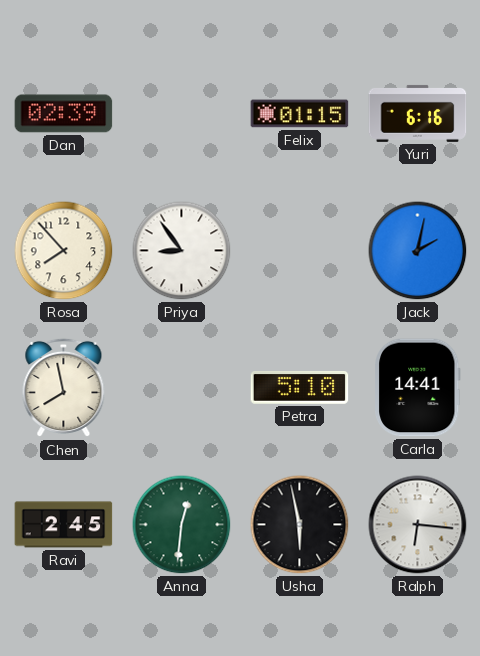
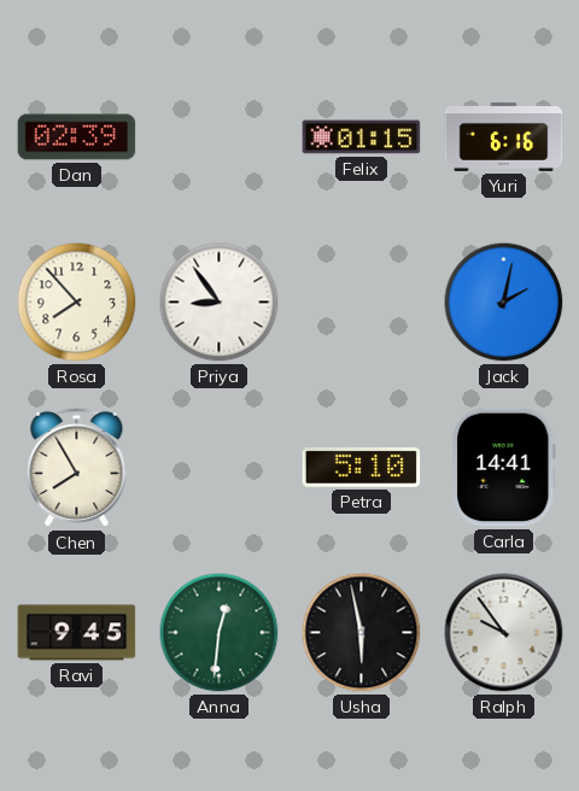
Chen: 7:58 -> 7:55
Ravi: 2:45 -> 9:45
Ralph: 6:16 -> 9:54
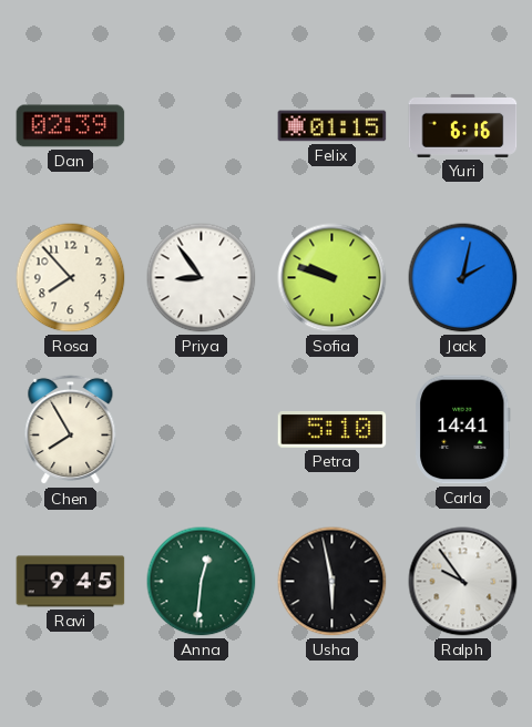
Sofia: none -> 9:48
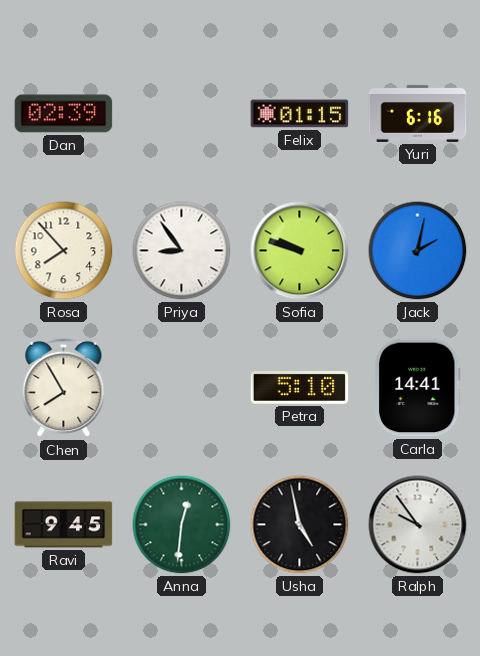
Usha: 5:58 -> 4:58
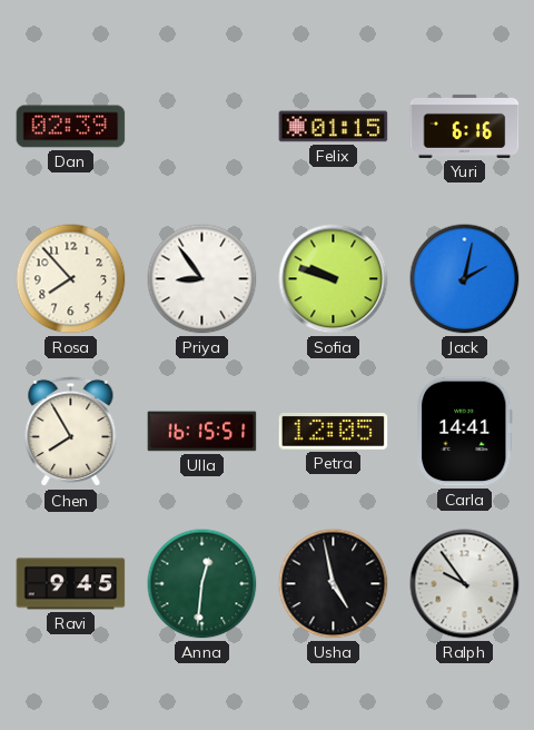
Ulla: none -> 16:15
Petra: 5:10 -> 12:05
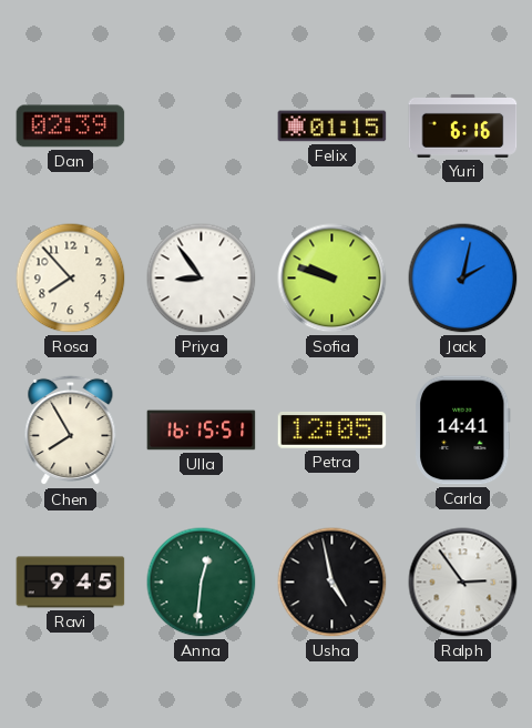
Ralph: 9:54 -> 2:54
